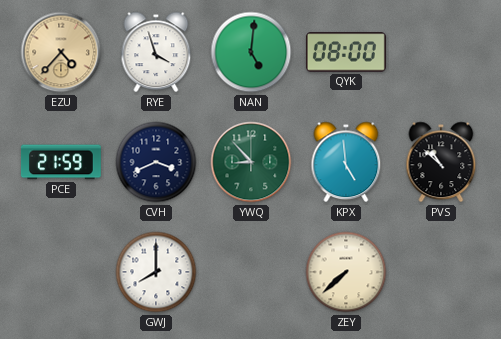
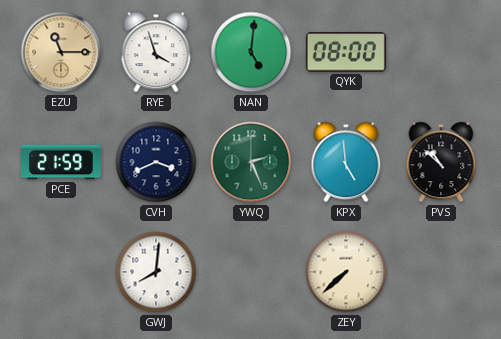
EZU: 4:37 -> 11:15
YWQ: 8:53 -> 2:26
GWJ: 8:00 -> 8:01
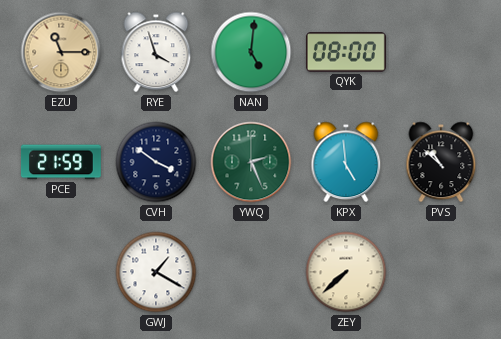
CVH: 3:41 -> 3:51
GWJ: 8:01 -> 1:20
